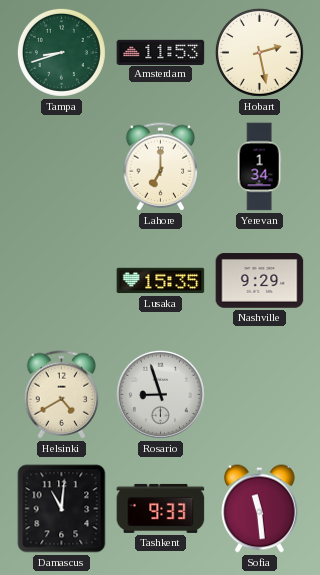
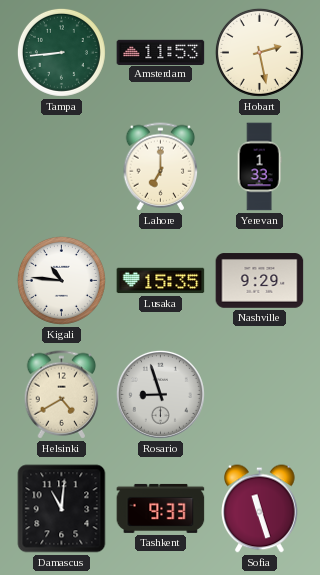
Tampa: 8:42 -> 8:44
Yerevan: 1:34 -> 1:33
Kigali: none -> 10:46
Sofia: 11:29 -> 11:27
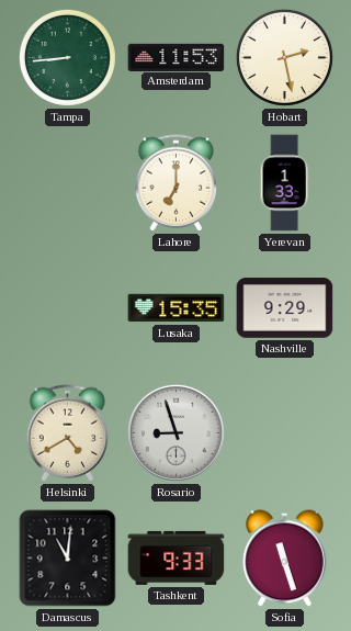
Kigali: 10:46 -> none
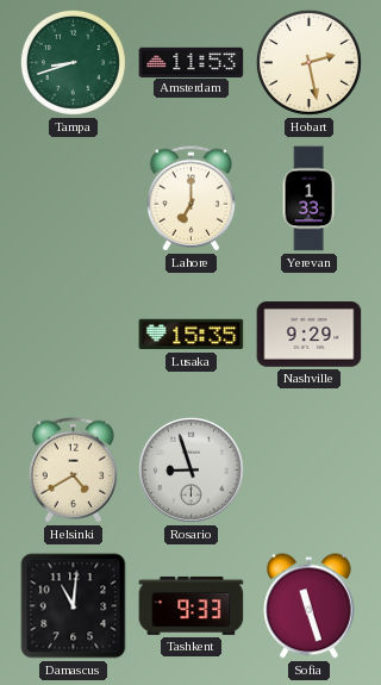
Tampa: 8:44 -> 8:42
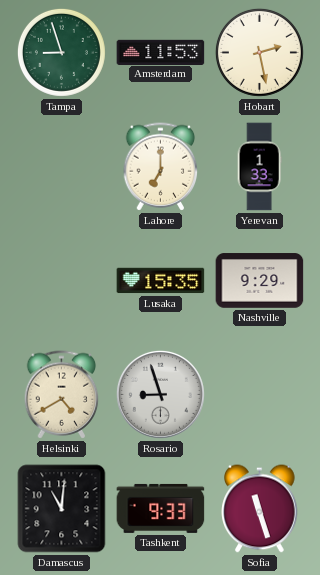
Tampa: 8:42 -> 8:57
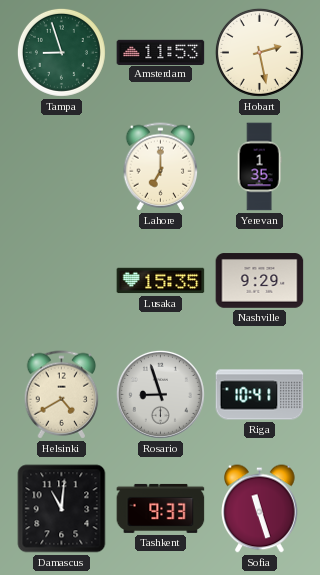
Yerevan: 1:33 -> 1:35
Riga: none -> 10:41
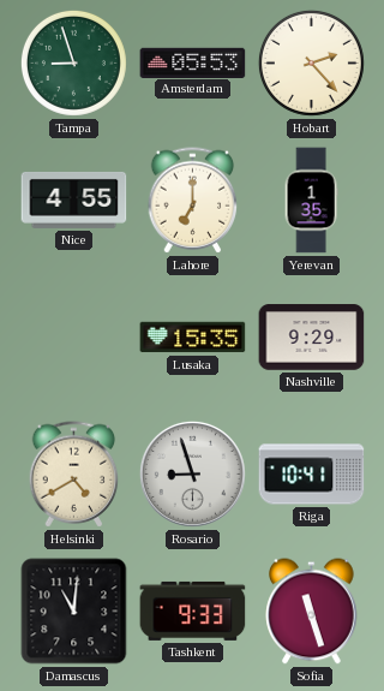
Amsterdam: 11:53 -> 05:53
Hobart: 2:28 -> 2:23
Nice: none -> 4:55
